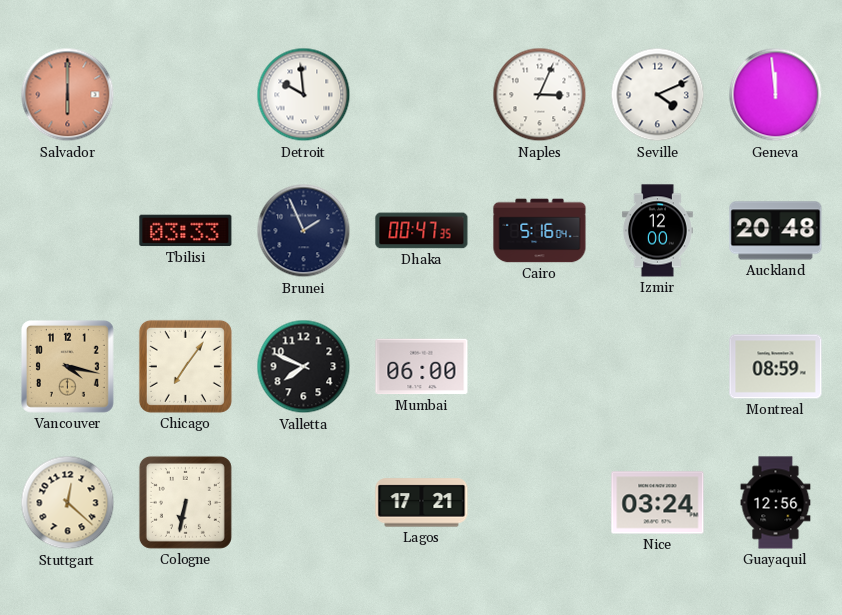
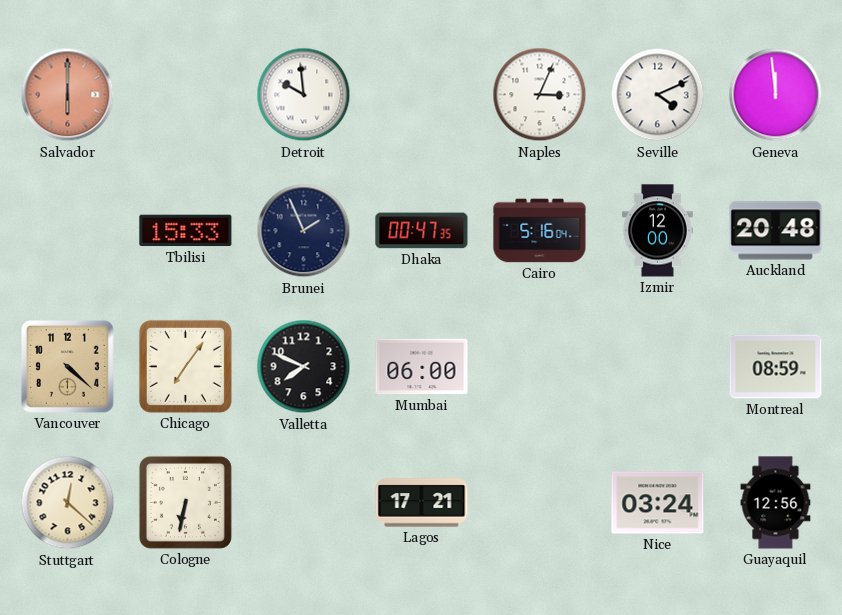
Tbilisi: 03:33 -> 15:33
Vancouver: 4:17 -> 4:22
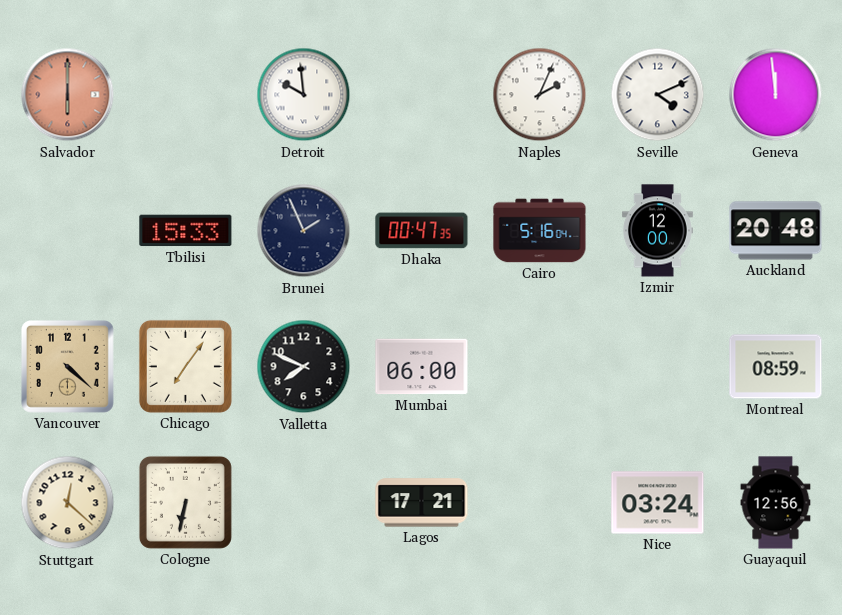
Naples: 3:04 -> 2:04
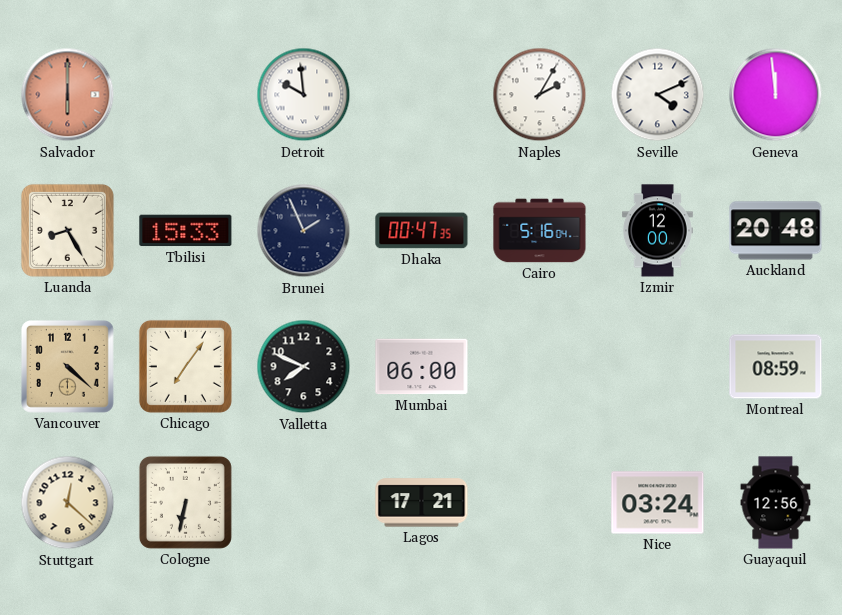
Naples: 2:04 -> 2:05
Luanda: none -> 8:25
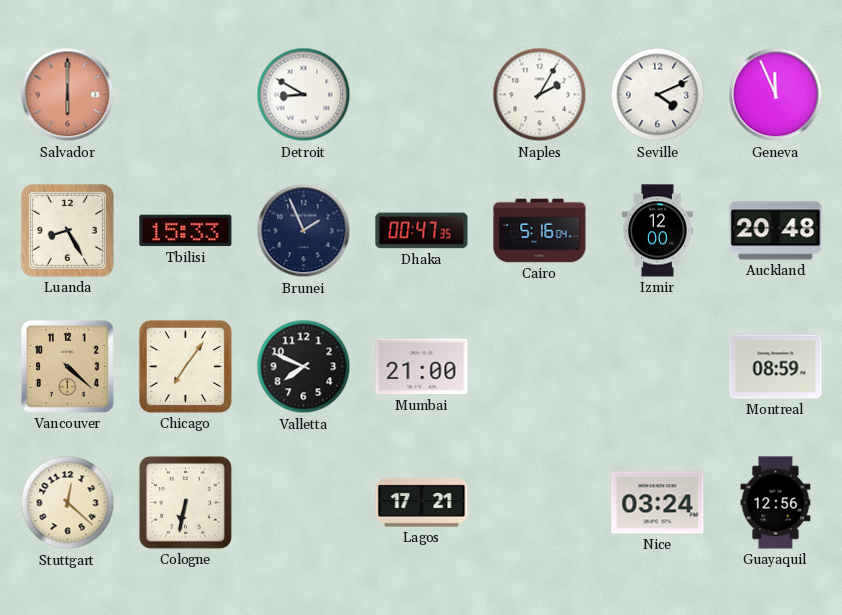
Detroit: 9:59 -> 8:50
Geneva: 11:59 -> 11:56
Mumbai: 06:00 -> 21:00
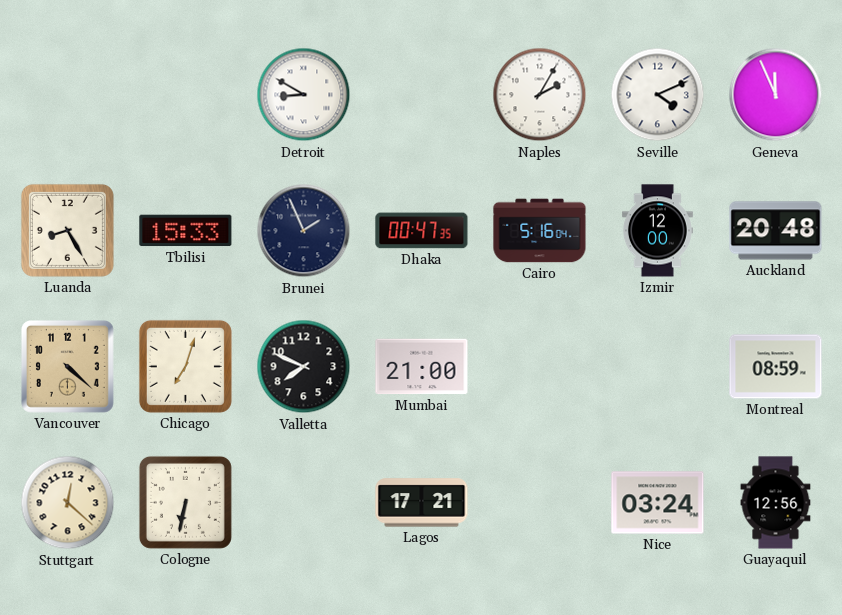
Salvador: 6:00 -> none
Chicago: 7:06 -> 7:03
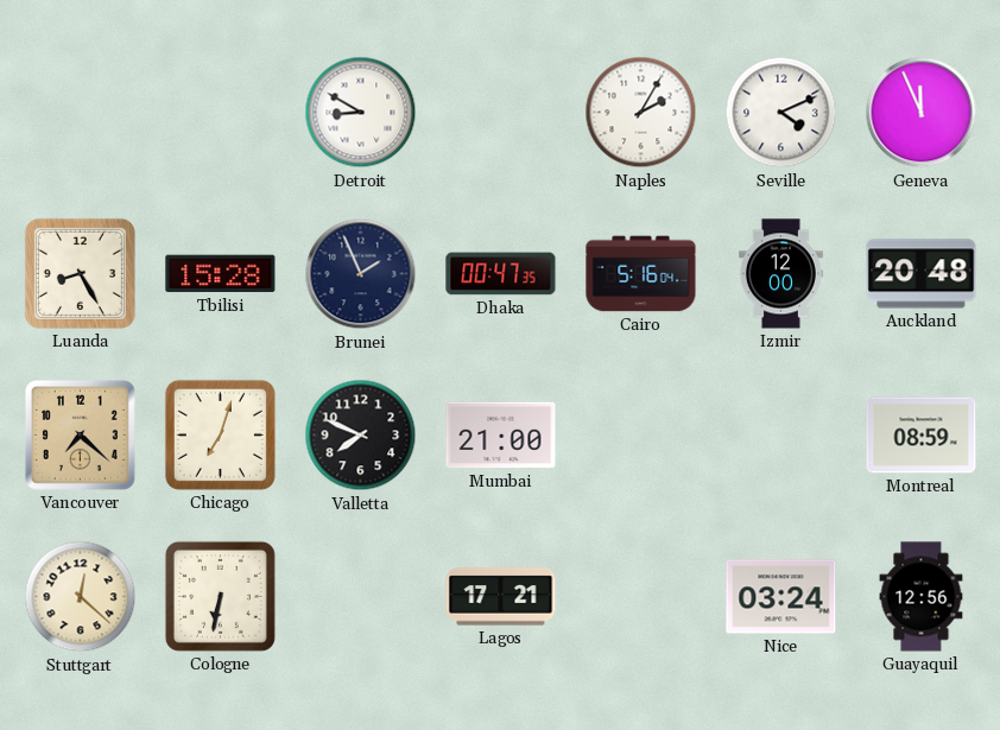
Tbilisi: 15:33 -> 15:28
Vancouver: 4:22 -> 7:22
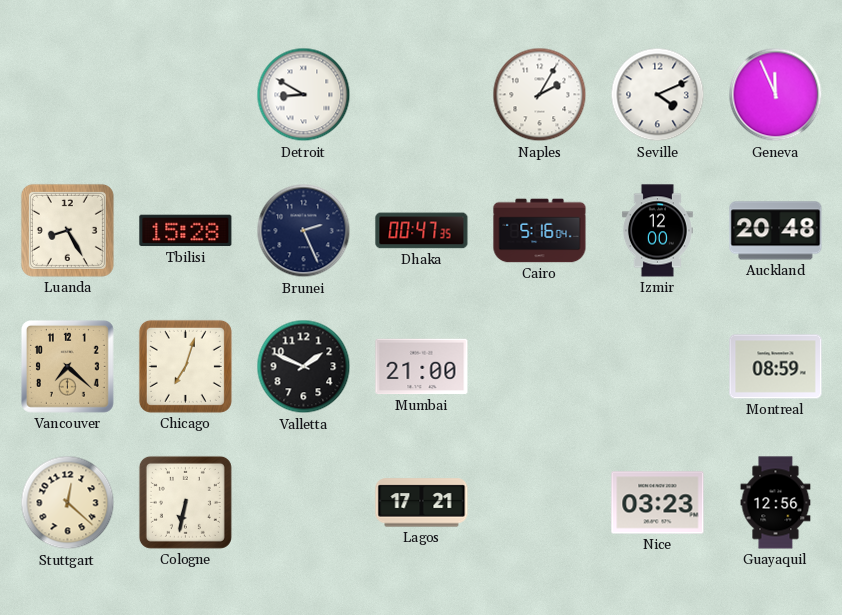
Brunei: 1:56 -> 2:26
Valletta: 7:49 -> 1:49
Nice: 03:24 -> 03:23
